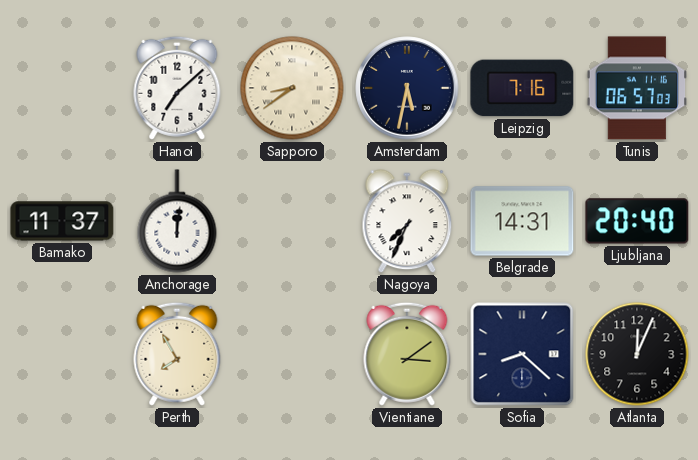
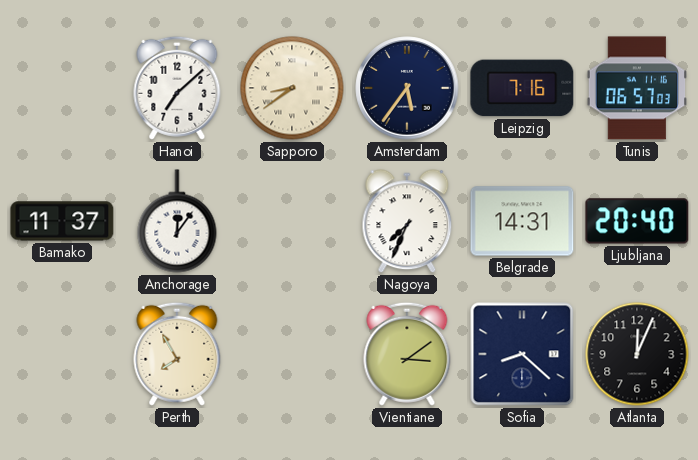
Amsterdam: 5:32 -> 5:36
Anchorage: 12:01 -> 12:06
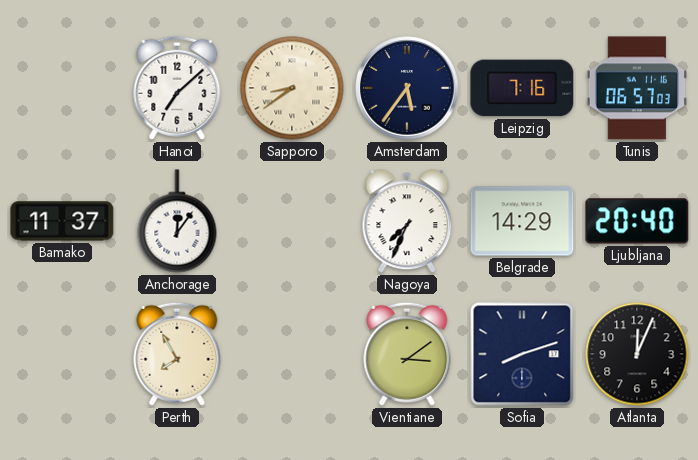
Belgrade: 14:31 -> 14:29
Sofia: 8:22 -> 8:12
